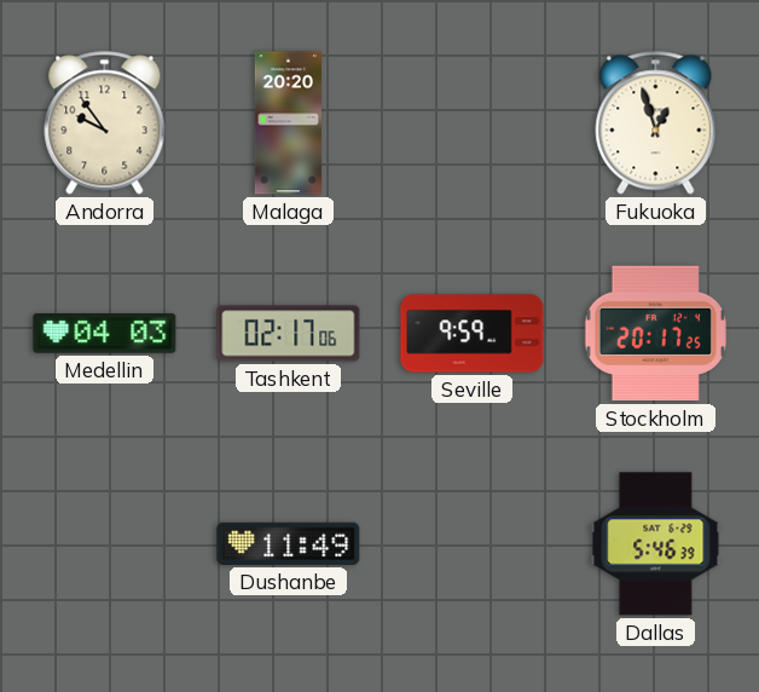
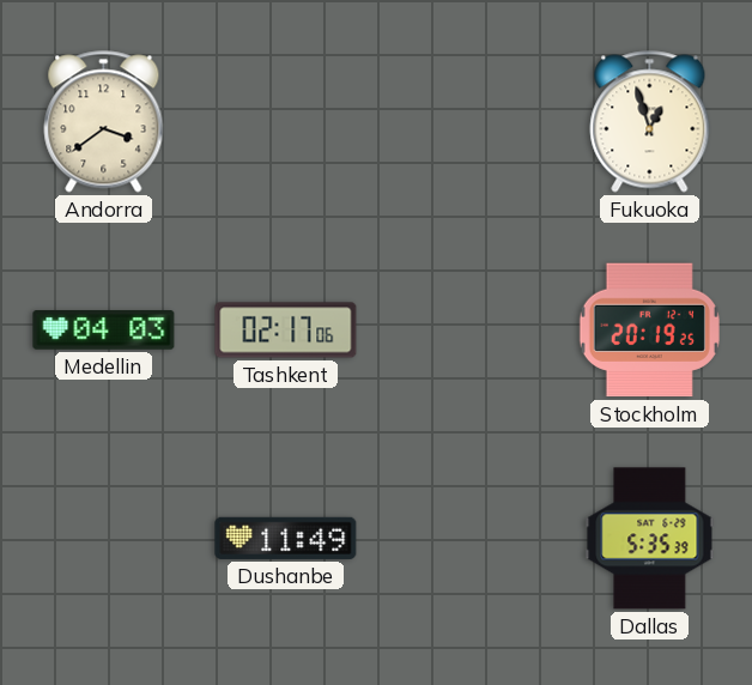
Andorra: 9:54 -> 3:39
Malaga: 20:20 -> none
Seville: 9:59 -> none
Stockholm: 20:17 -> 20:19
Dallas: 5:46 -> 5:35
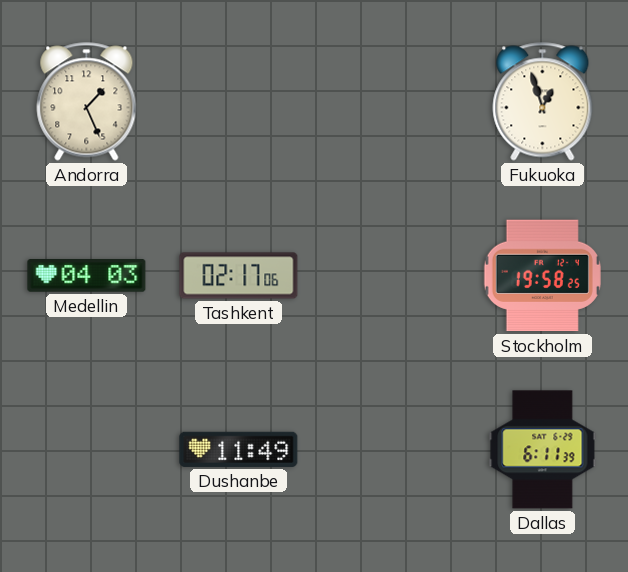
Andorra: 3:39 -> 1:26
Stockholm: 20:19 -> 19:58
Dallas: 5:35 -> 6:11
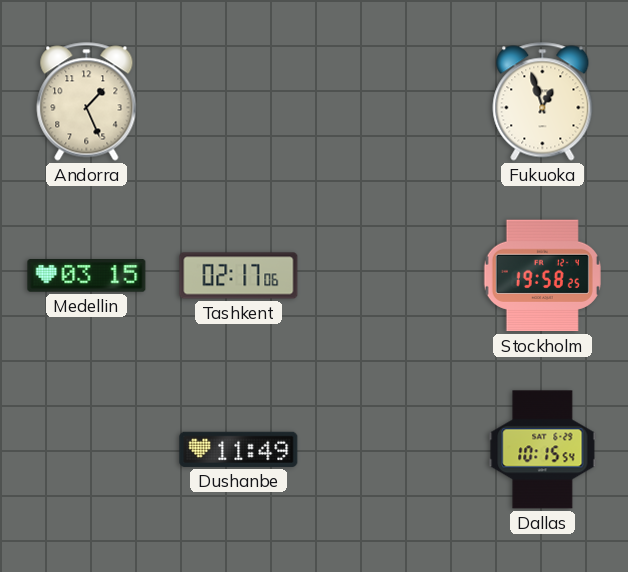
Medellin: 04:03 -> 03:15
Dallas: 6:11 -> 10:15
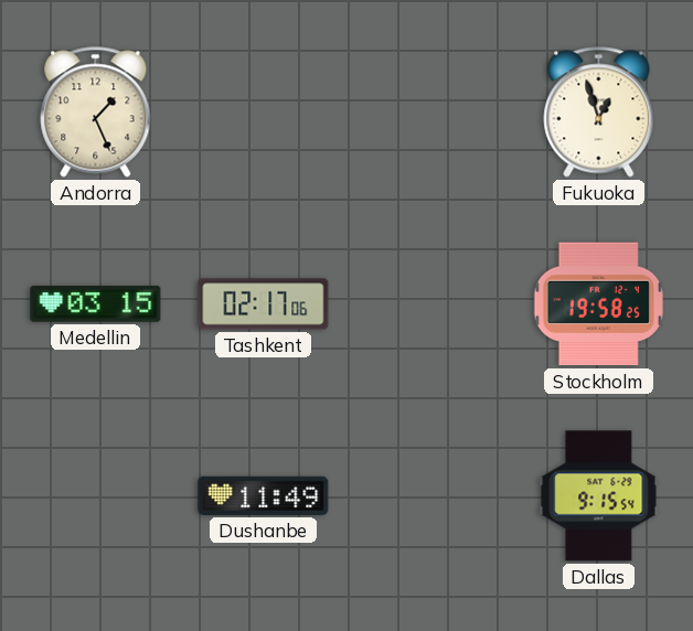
Dallas: 10:15 -> 9:15
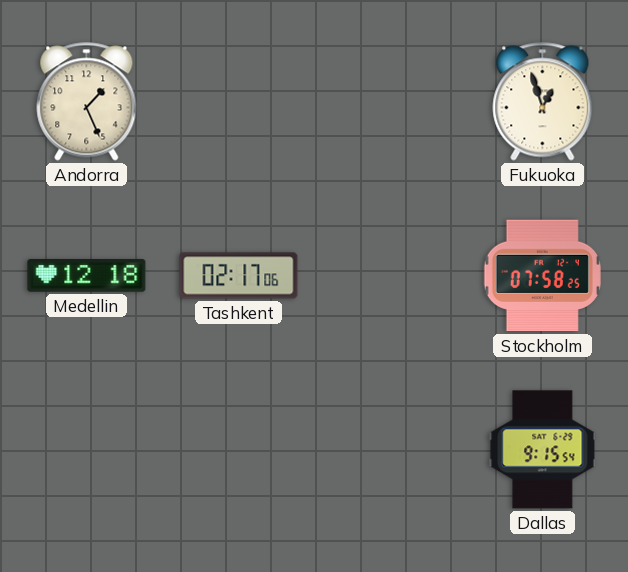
Medellin: 03:15 -> 12:18
Stockholm: 19:58 -> 07:58
Dushanbe: 11:49 -> none
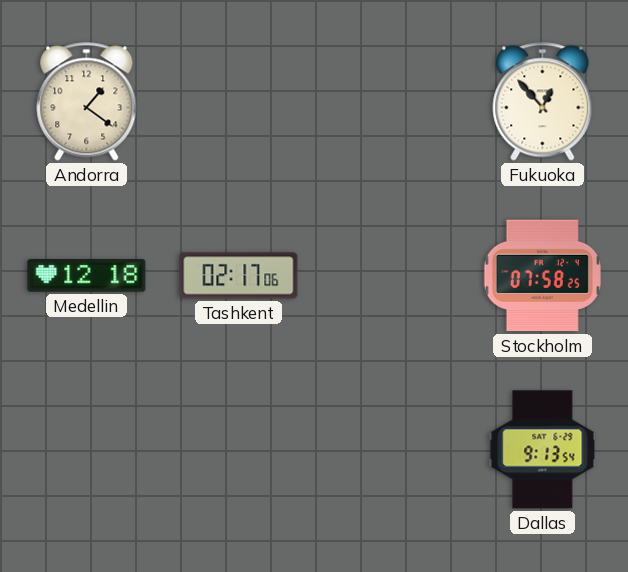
Andorra: 1:26 -> 1:21
Fukuoka: 12:57 -> 12:53
Dallas: 9:15 -> 9:13
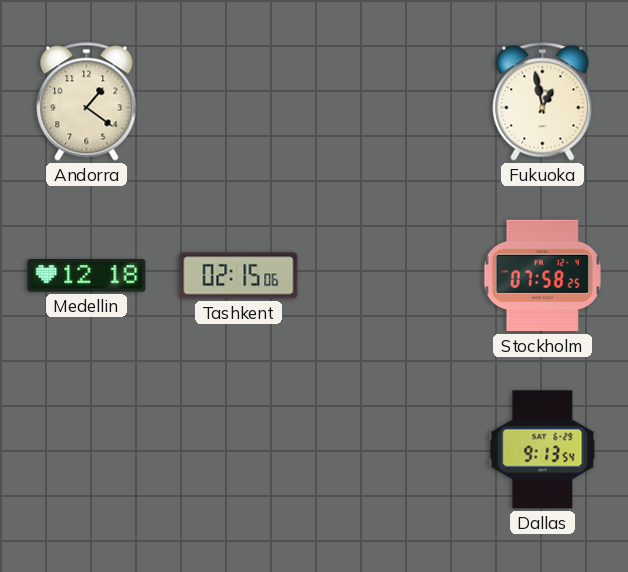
Fukuoka: 12:53 -> 12:58
Tashkent: 02:17 -> 02:15
